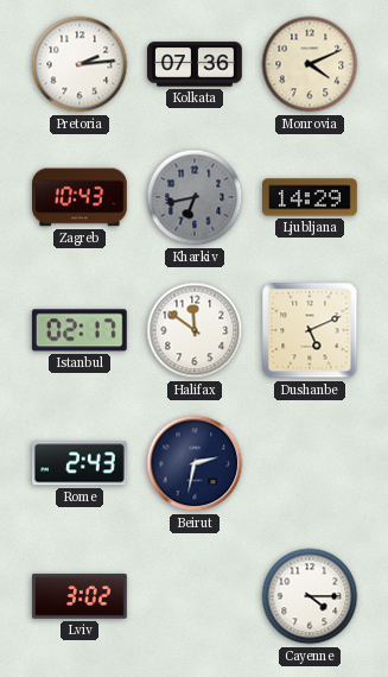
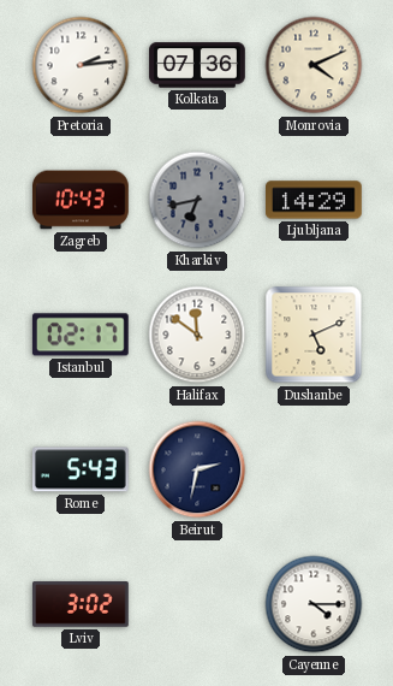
Rome: 2:43 -> 5:43
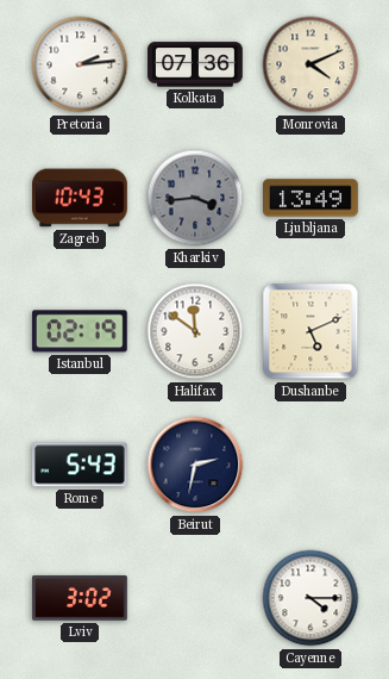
Kharkiv: 6:43 -> 3:44
Ljubljana: 14:29 -> 13:49
Istanbul: 02:17 -> 02:19
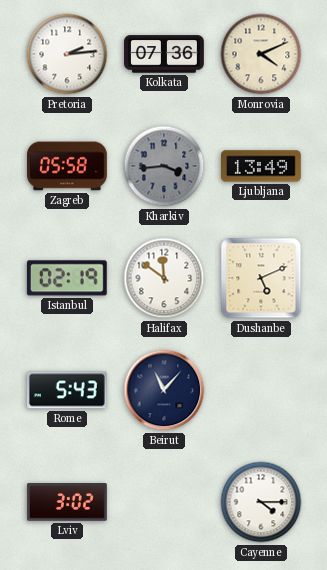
Zagreb: 10:43 -> 05:58
Beirut: 2:32 -> 11:07
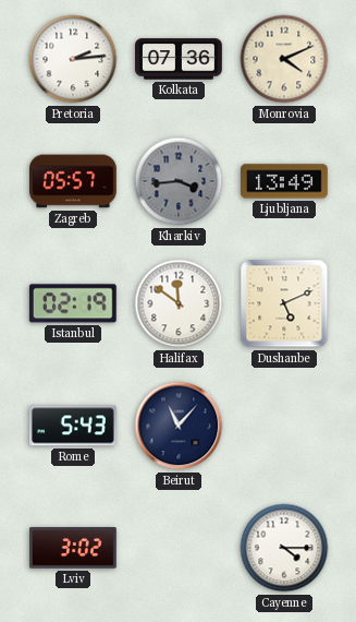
Zagreb: 05:58 -> 05:57
